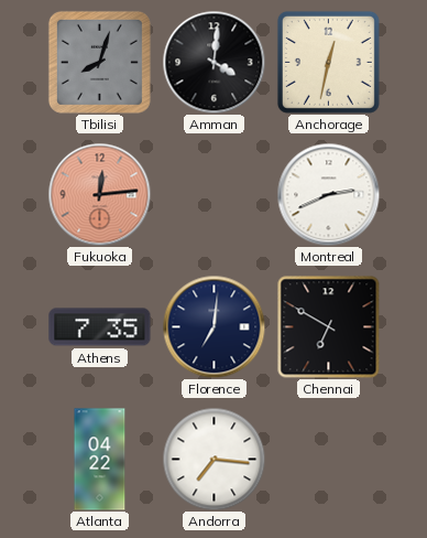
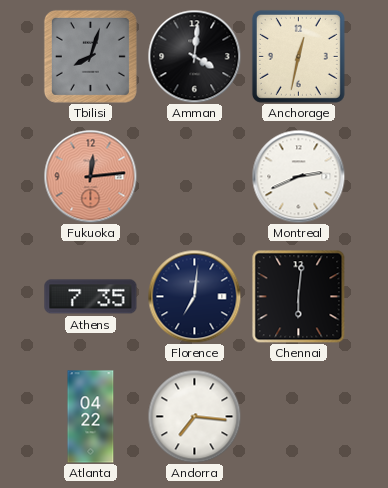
Chennai: 6:50 -> 6:01
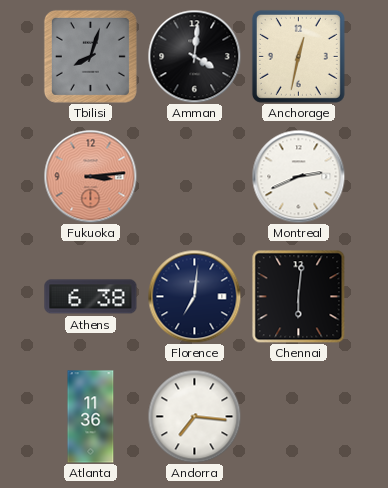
Fukuoka: 12:14 -> 3:14
Athens: 7:35 -> 6:38
Atlanta: 04:22 -> 11:36
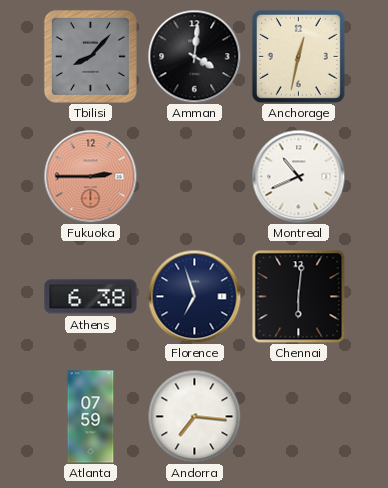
Tbilisi: 8:03 -> 8:07
Fukuoka: 3:14 -> 2:45
Montreal: 2:41 -> 10:41
Florence: 7:01 -> 6:57
Atlanta: 11:36 -> 07:59
